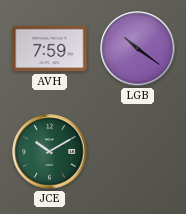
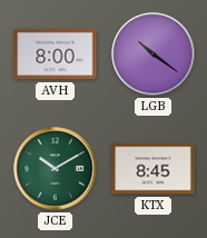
AVH: 7:59 -> 8:00
KTX: none -> 8:45
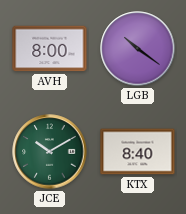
KTX: 8:45 -> 8:40
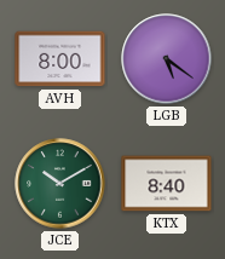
LGB: 10:21 -> 5:21
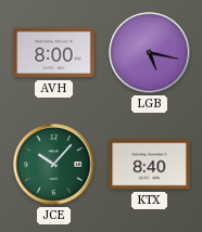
LGB: 5:21 -> 5:17
JCE: 10:10 -> 10:07
